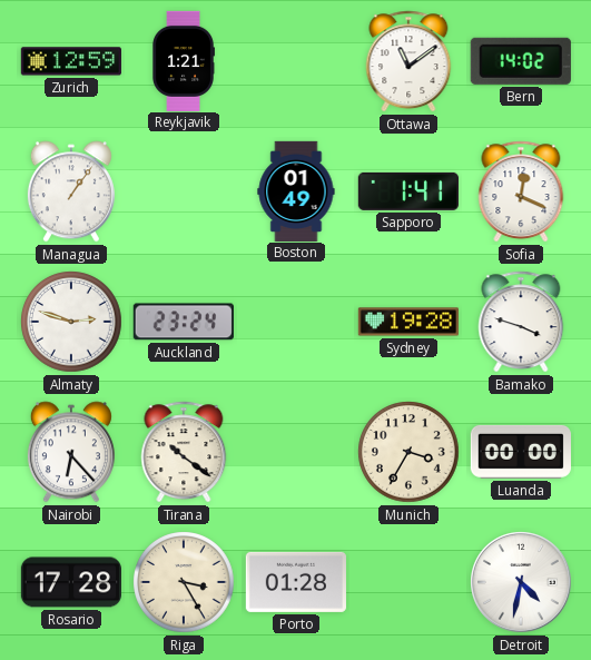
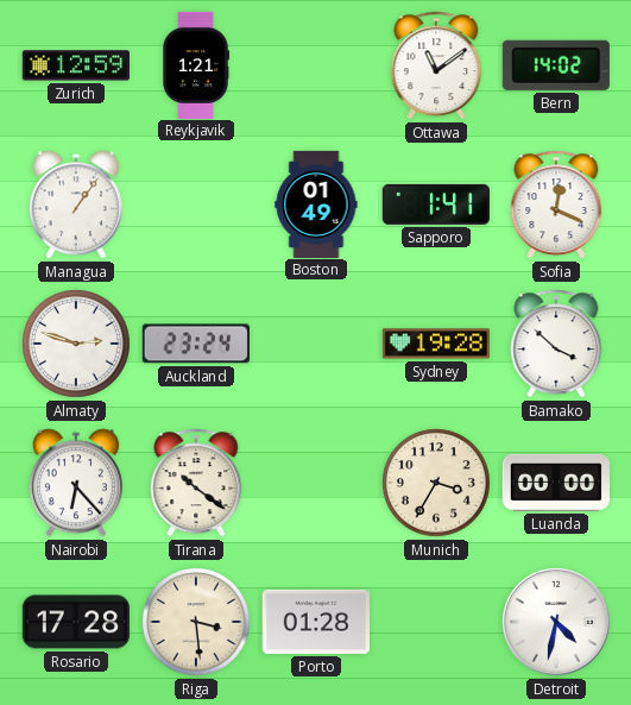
Bamako: 3:48 -> 3:52
Riga: 3:25 -> 3:29
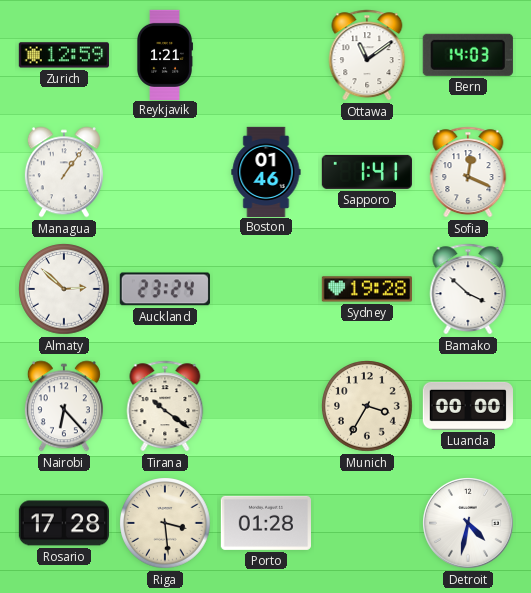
Bern: 14:02 -> 14:03
Boston: 01:49 -> 01:46
Almaty: 2:48 -> 2:52
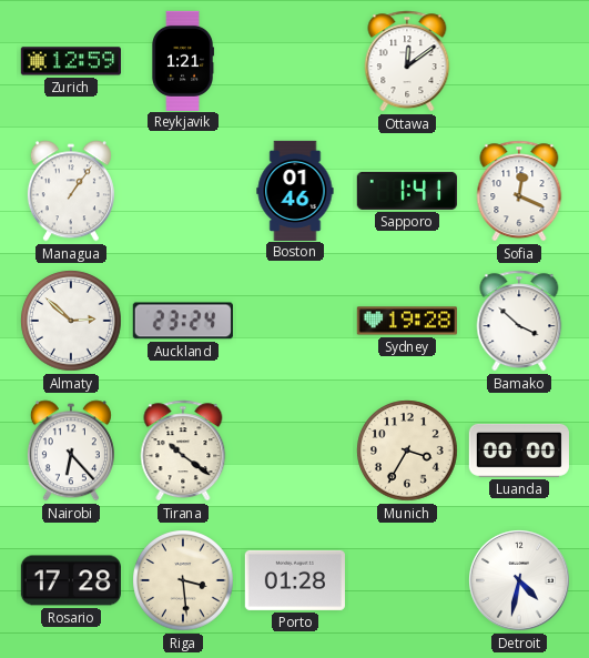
Ottawa: 11:09 -> 12:09
Bern: 14:03 -> none
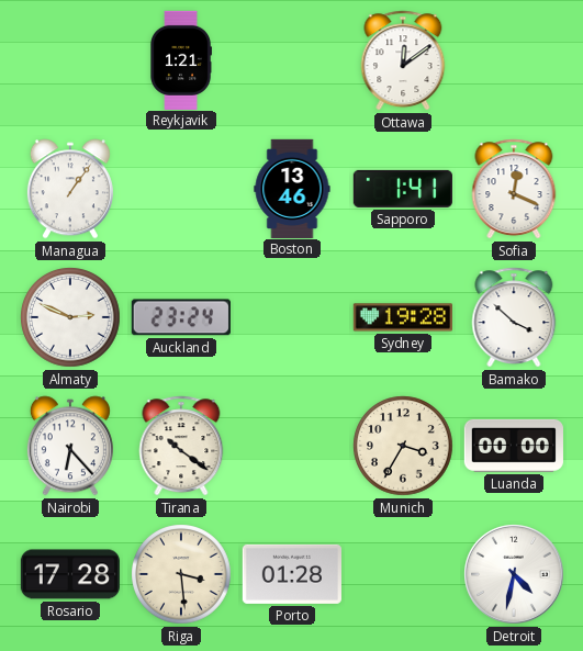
Zurich: 12:59 -> none
Boston: 01:46 -> 13:46
Almaty: 2:52 -> 2:49
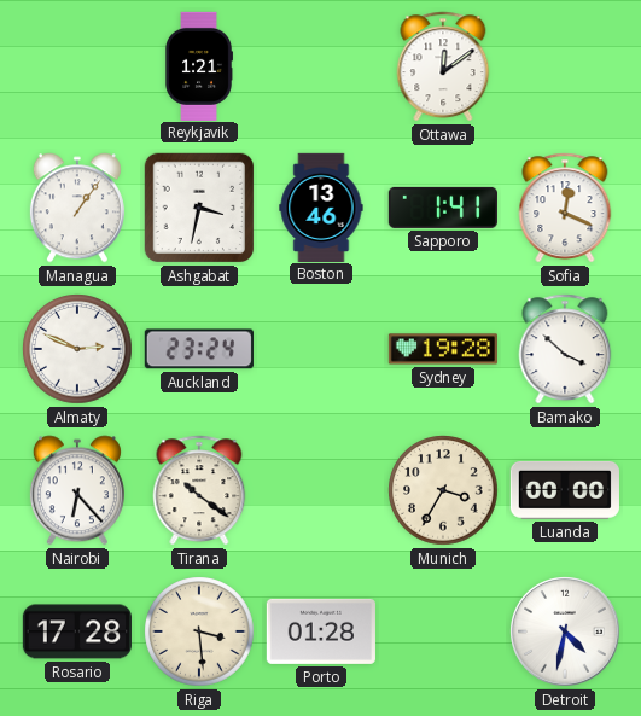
Ashgabat: none -> 3:32
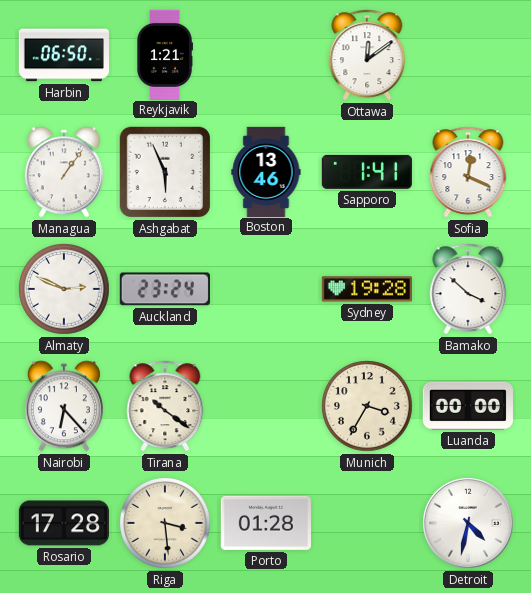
Harbin: none -> 06:50
Ashgabat: 3:32 -> 5:56
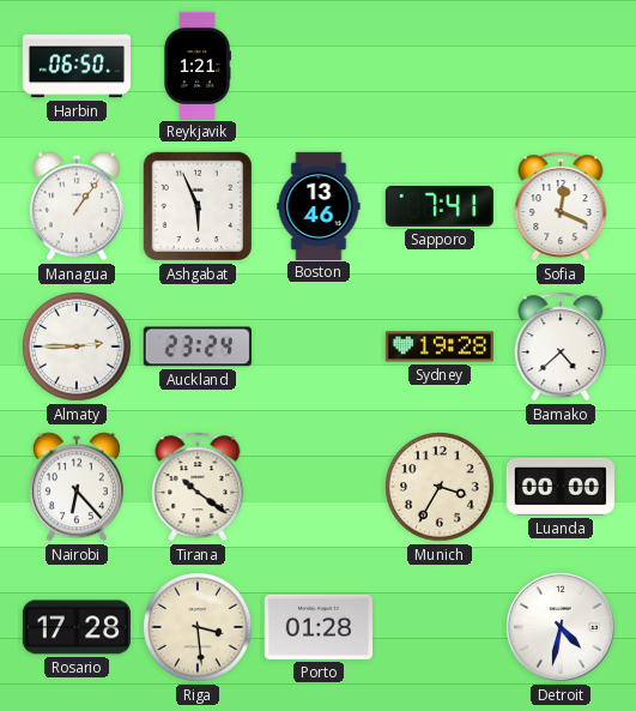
Ottawa: 12:09 -> none
Sapporo: 1:41 -> 7:41
Almaty: 2:49 -> 2:45
Bamako: 3:52 -> 4:38
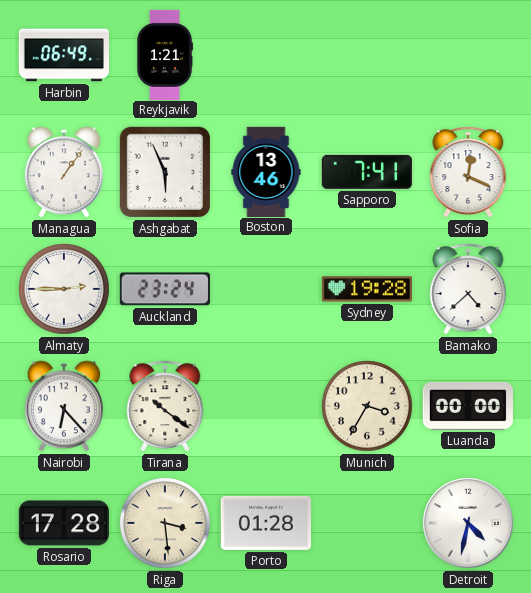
Harbin: 06:50 -> 06:49
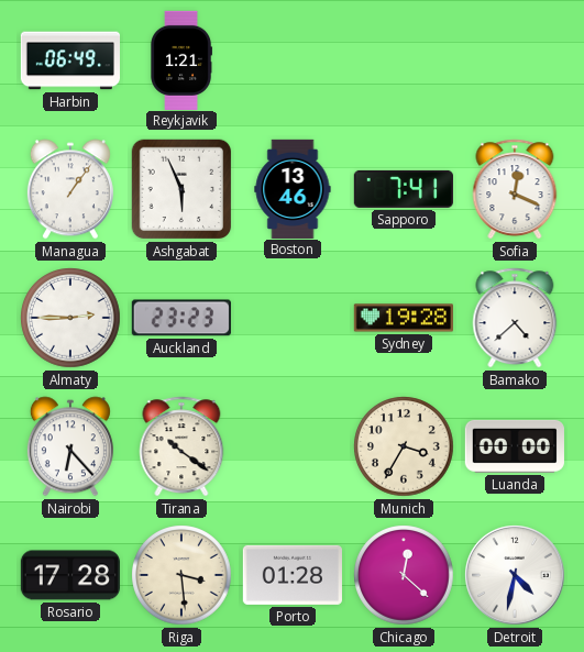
Auckland: 23:24 -> 23:23
Chicago: none -> 12:22
